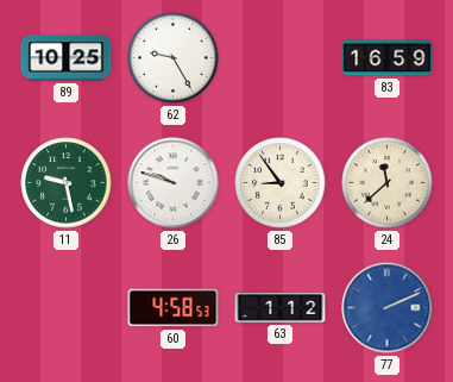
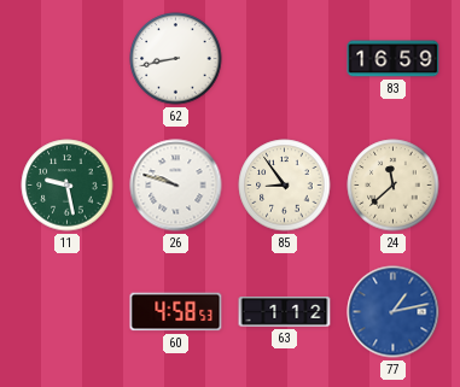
89: 10:25 -> none
62: 9:25 -> 8:43
77: 2:11 -> 1:13
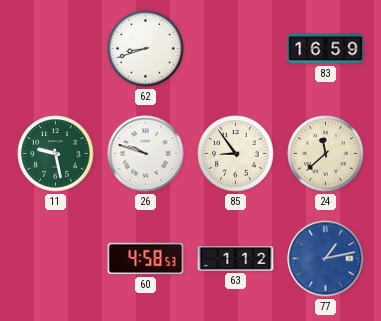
62: 8:43 -> 8:42
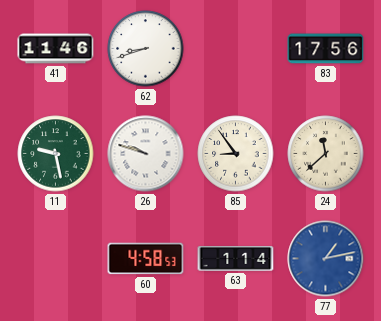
41: none -> 11:46
83: 16:59 -> 17:56
63: 1:12 -> 1:14
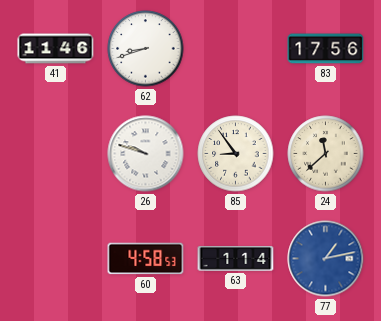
11: 9:28 -> none
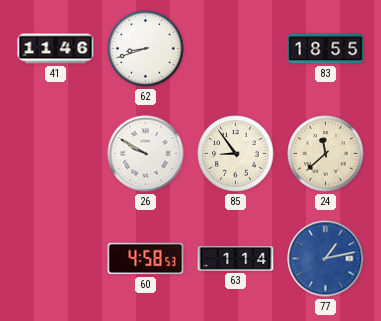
83: 17:56 -> 18:55
26: 9:48 -> 9:50
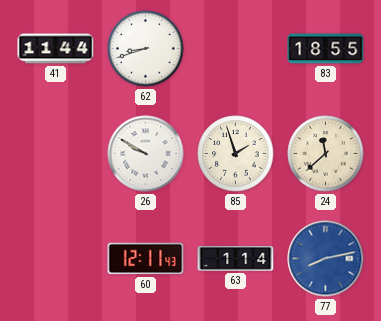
41: 11:46 -> 11:44
85: 8:54 -> 1:57
60: 4:58 -> 12:11
77: 1:13 -> 8:13
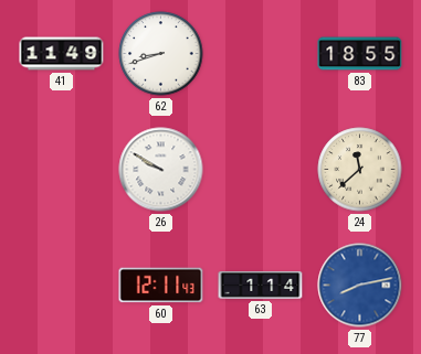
41: 11:44 -> 11:49
85: 1:57 -> none
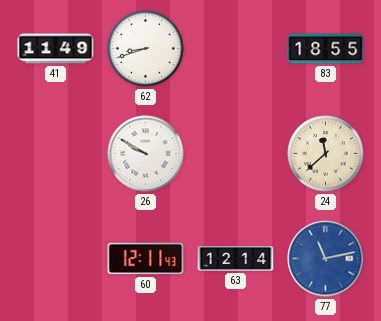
63: 1:14 -> 12:14
77: 8:13 -> 11:13
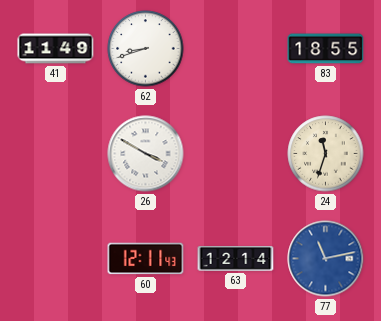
26: 9:50 -> 3:50
24: 11:38 -> 11:33
